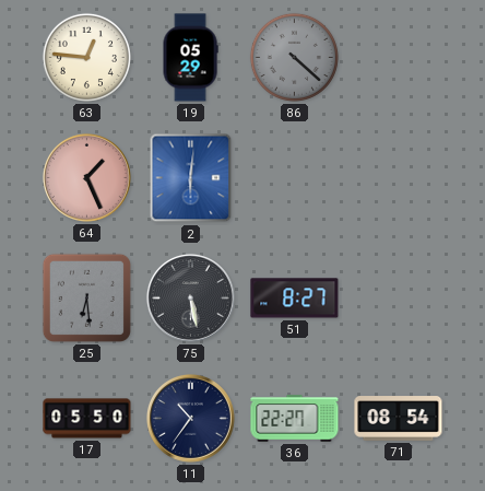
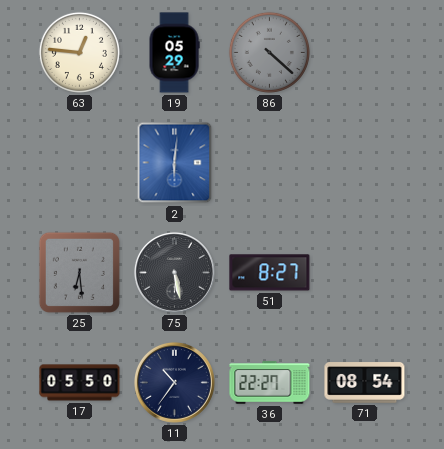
64: 1:26 -> none
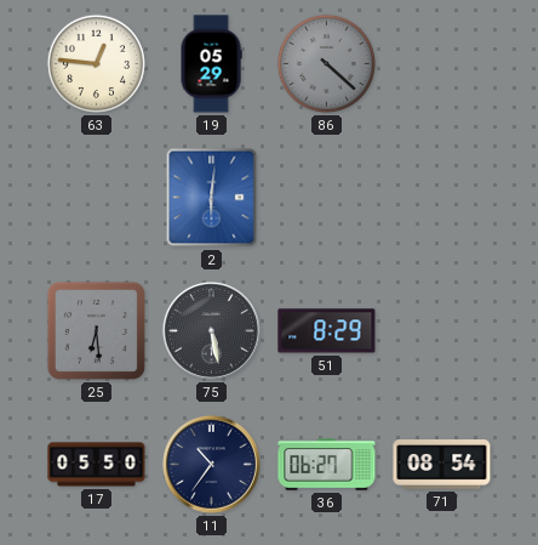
51: 8:27 -> 8:29
36: 22:27 -> 06:27
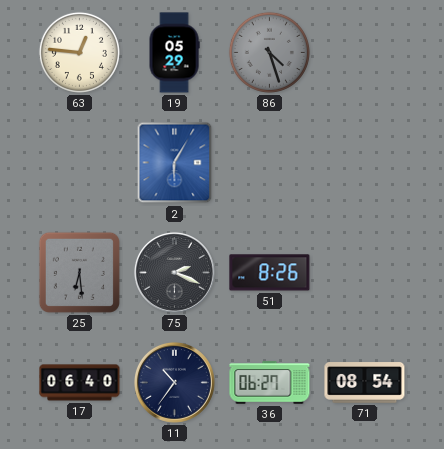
86: 4:22 -> 4:27
2: 6:01 -> 6:05
75: 5:28 -> 2:19
51: 8:29 -> 8:26
17: 05:50 -> 06:40
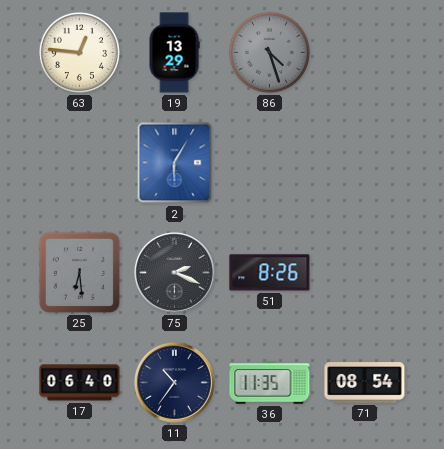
19: 05:29 -> 13:29
36: 06:27 -> 11:35
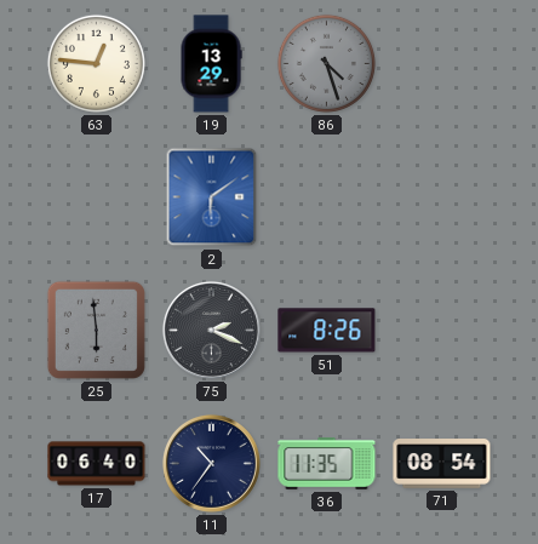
2: 6:05 -> 6:09
25: 6:29 -> 5:59
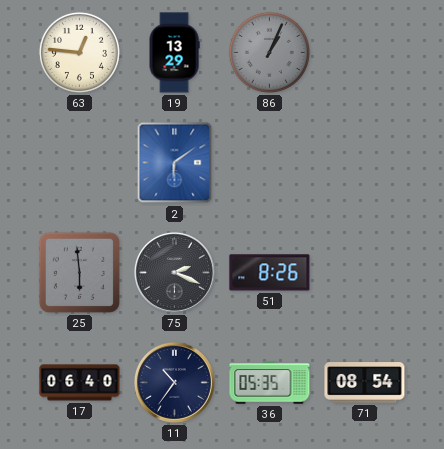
86: 4:27 -> 1:04
36: 11:35 -> 05:35
